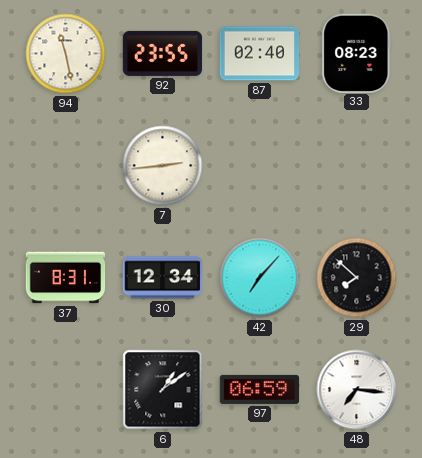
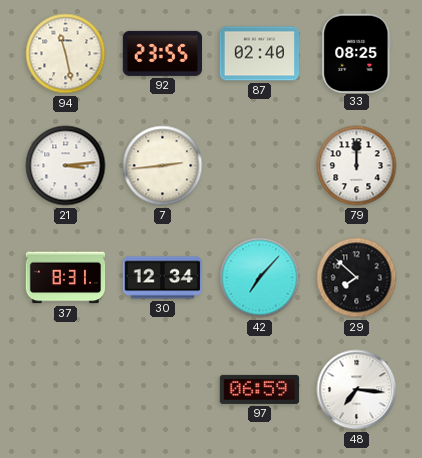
33: 08:23 -> 08:25
21: none -> 3:14
79: none -> 12:00
6: 1:09 -> none
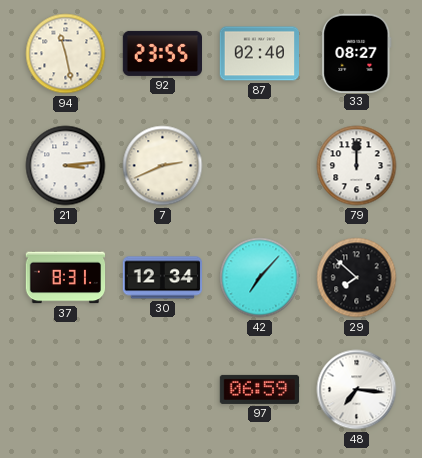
33: 08:25 -> 08:27
7: 2:44 -> 2:41
